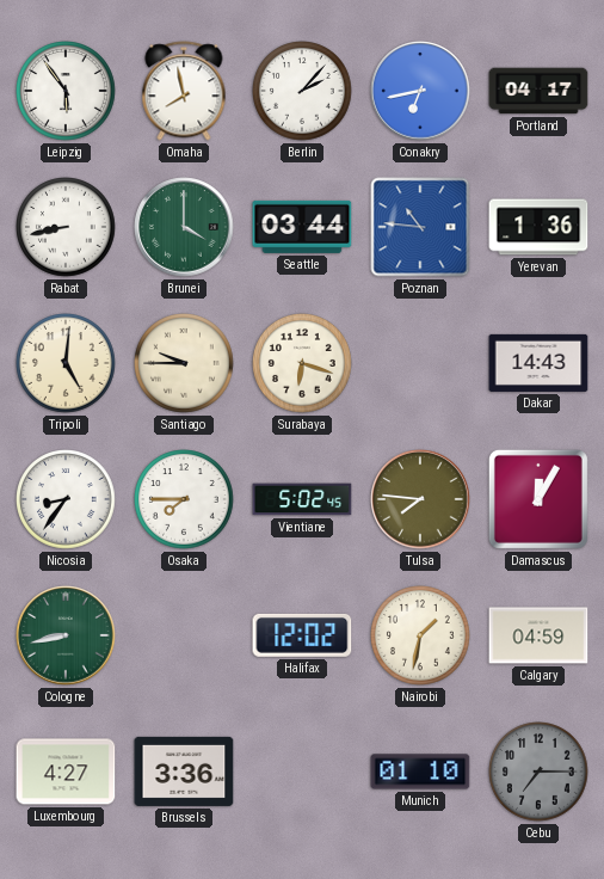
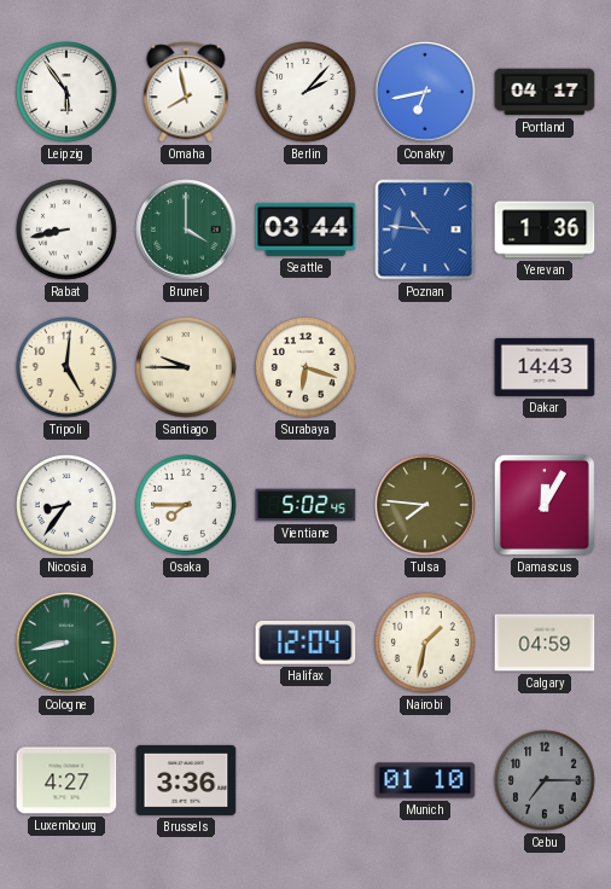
Halifax: 12:02 -> 12:04
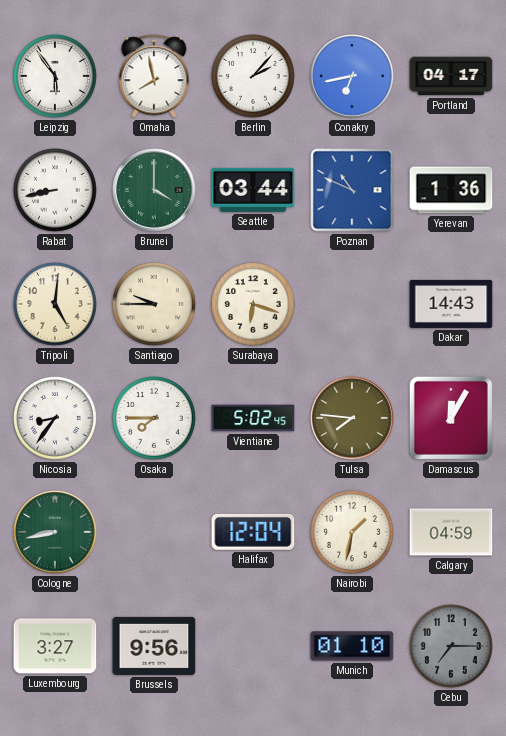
Poznan: 10:46 -> 10:49
Luxembourg: 4:27 -> 3:27
Brussels: 3:36 -> 9:56
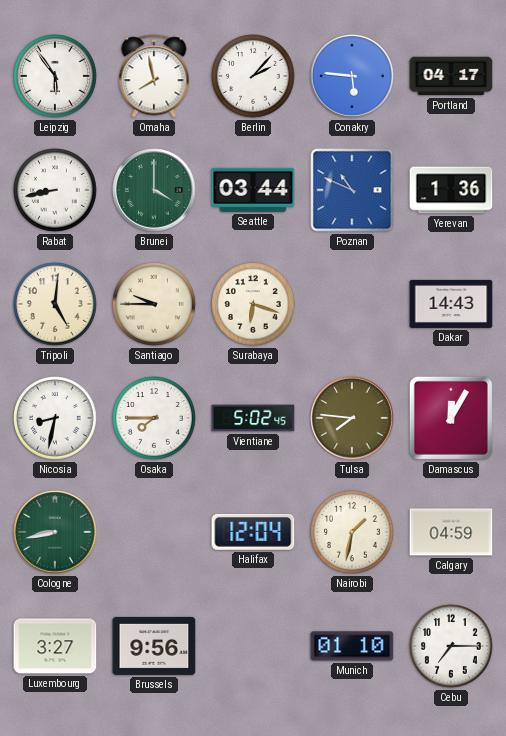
Conakry: 6:43 -> 5:46
Nicosia: 8:36 -> 8:32
Cebu dial: grey -> white
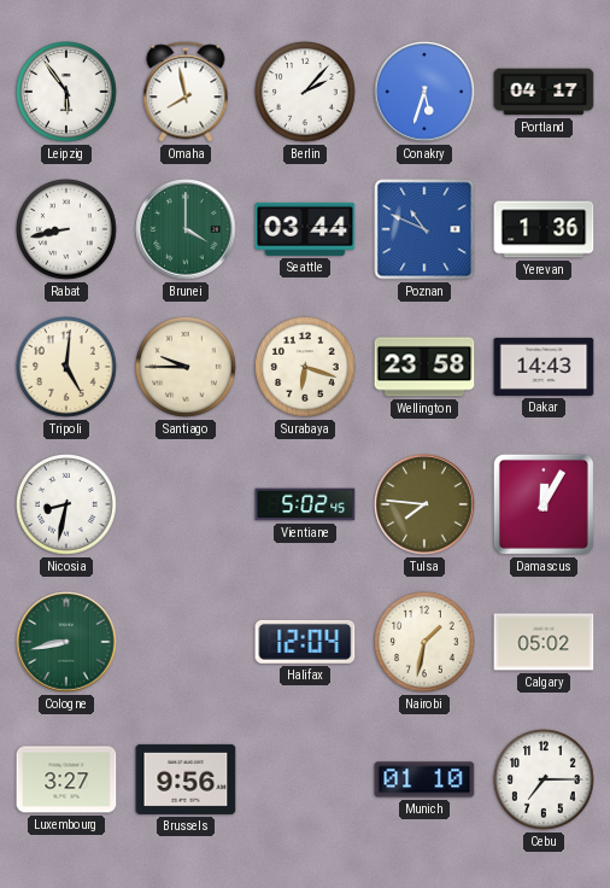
Conakry: 5:46 -> 5:33
Wellington: none -> 23:58
Osaka: 7:45 -> none
Calgary: 04:59 -> 05:02
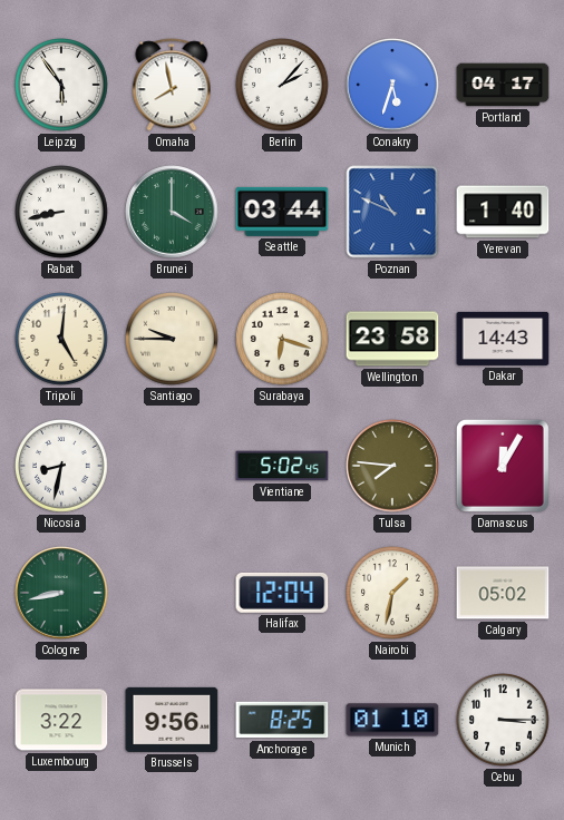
Yerevan: 1:36 -> 1:40
Luxembourg: 3:27 -> 3:22
Anchorage: none -> 8:25
Cebu: 7:15 -> 3:15
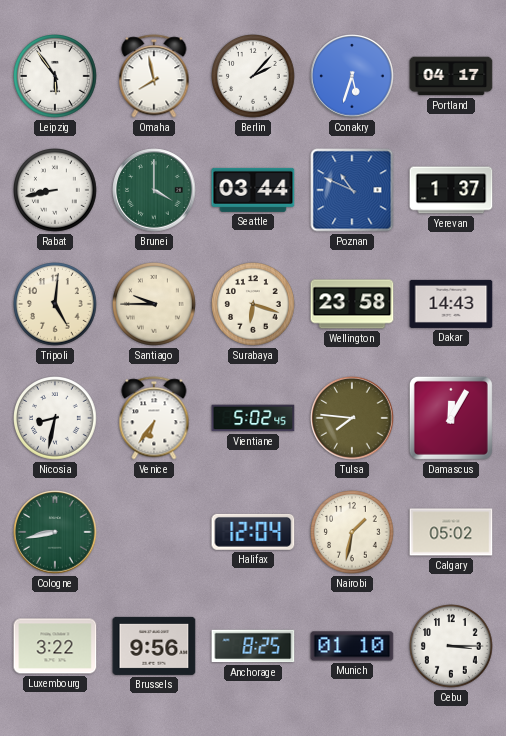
Yerevan: 1:40 -> 1:37
Venice: none -> 6:36
